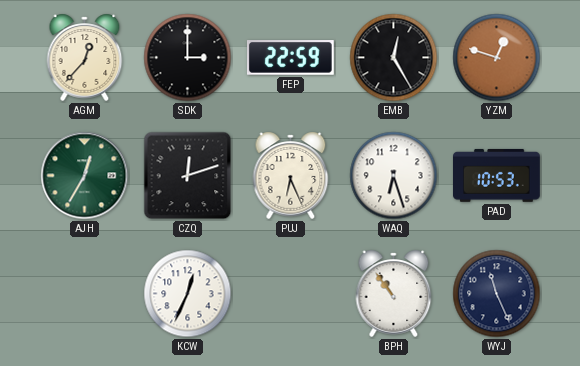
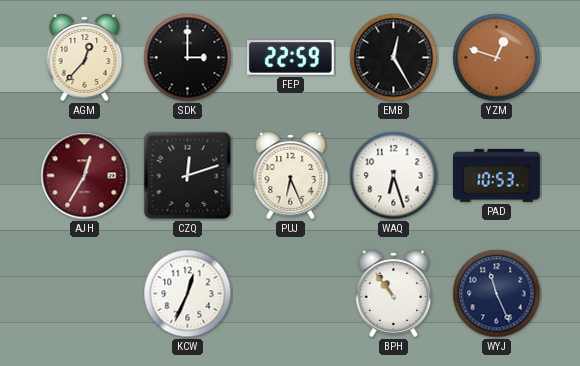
AJH dial: green -> burgundy
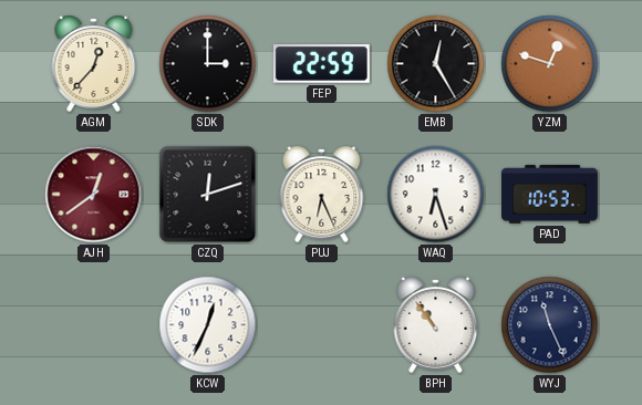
AJH: 12:35 -> 12:39
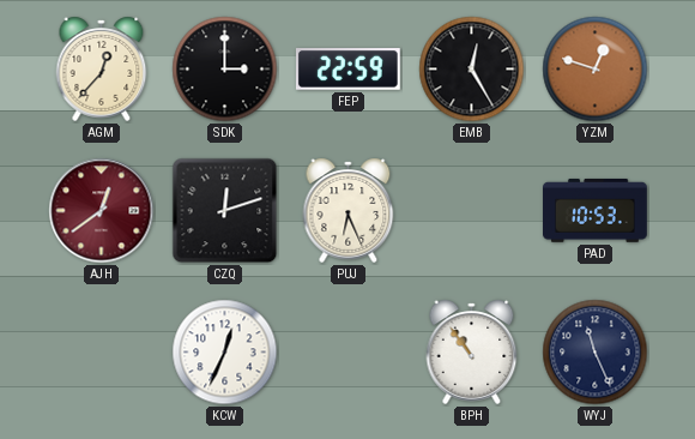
WAQ: 6:27 -> none
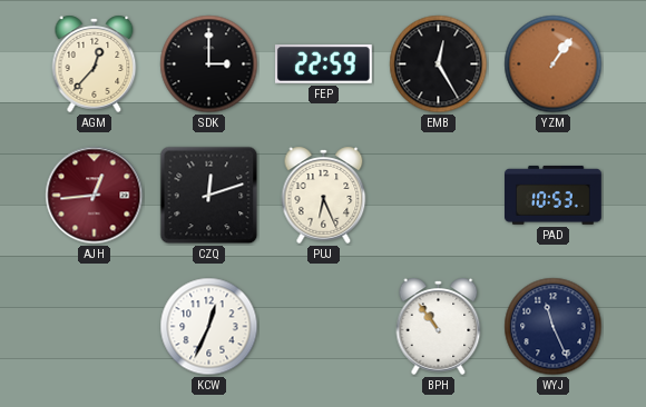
YZM: 12:48 -> 1:06
AJH: 12:39 -> 12:44
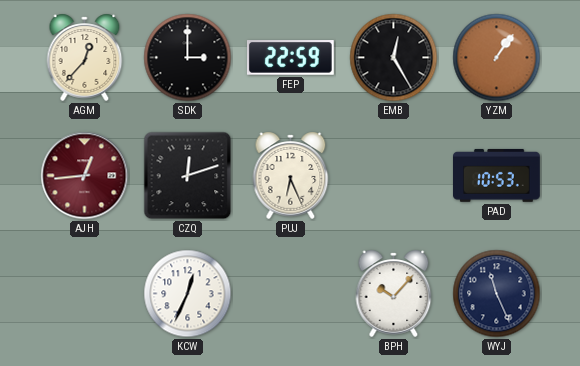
BPH: 10:54 -> 10:07
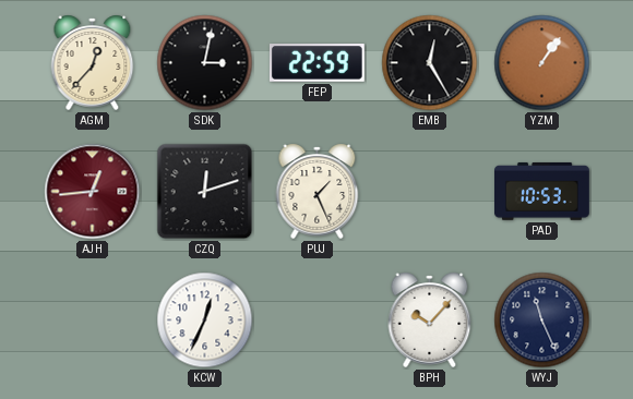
SDK: 3:00 -> 3:02
PUJ: 6:26 -> 1:26
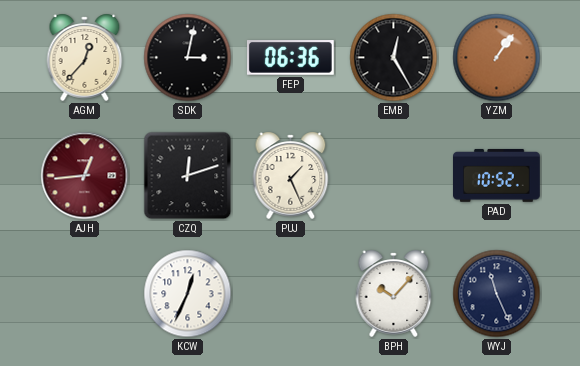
FEP: 22:59 -> 06:36
PAD: 10:53 -> 10:52
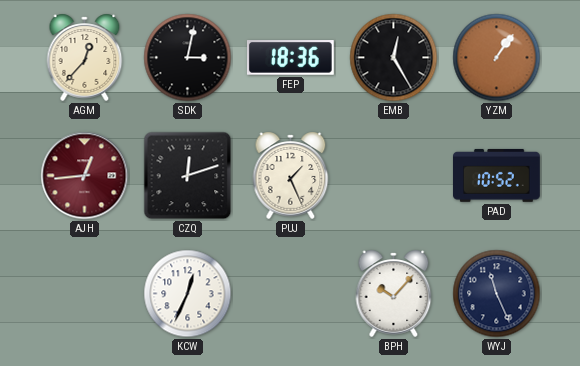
FEP: 06:36 -> 18:36
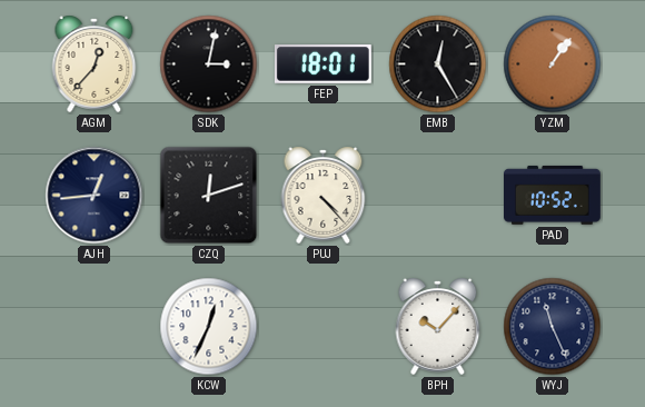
FEP: 18:36 -> 18:01
AJH dial: burgundy -> navy
PUJ: 1:26 -> 4:23
